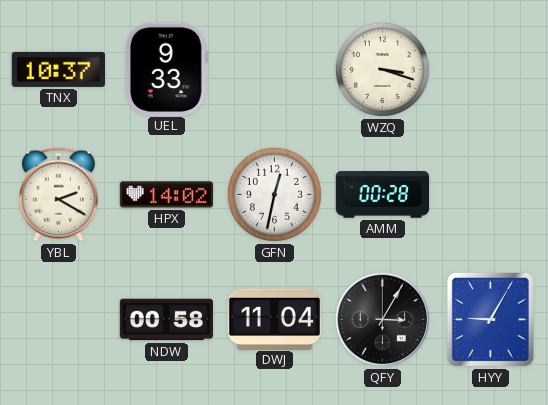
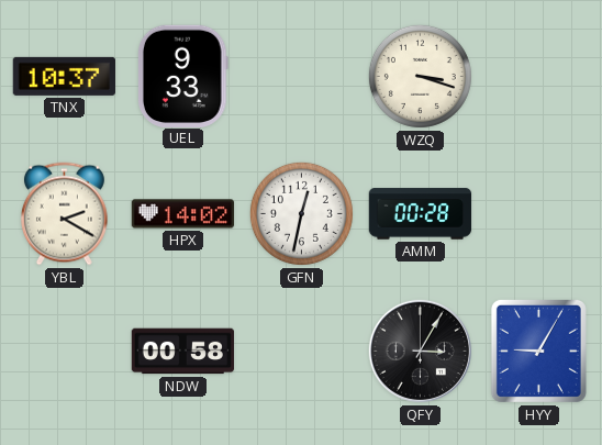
DWJ: 11:04 -> none
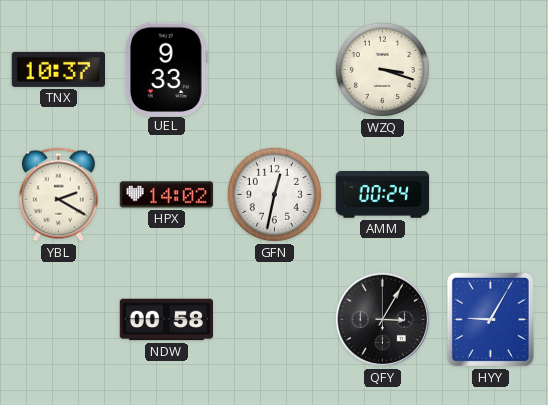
AMM: 00:28 -> 00:24
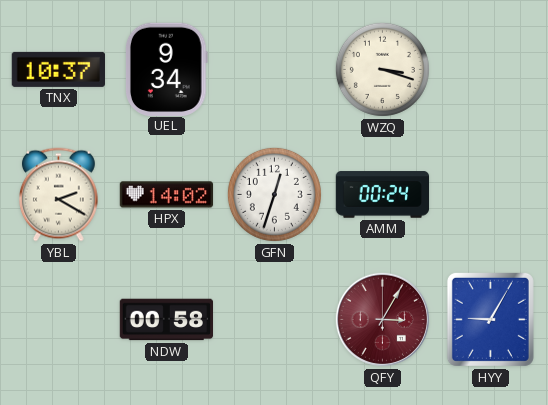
UEL: 9:33 -> 9:34
GFN: 12:32 -> 12:33
QFY dial: black -> burgundy
